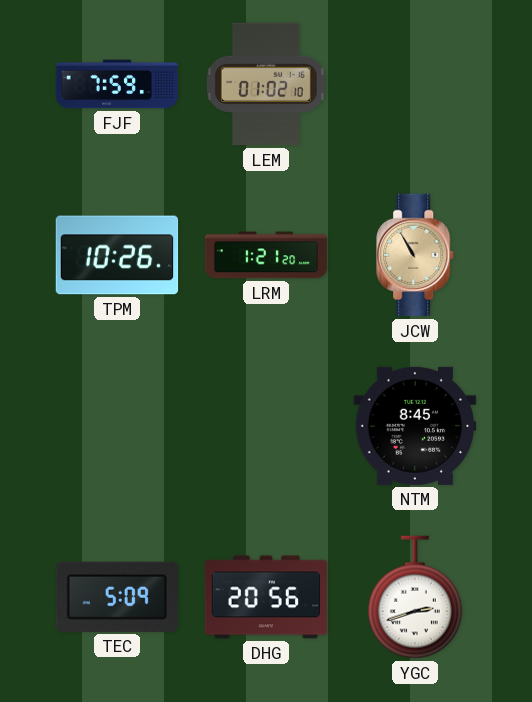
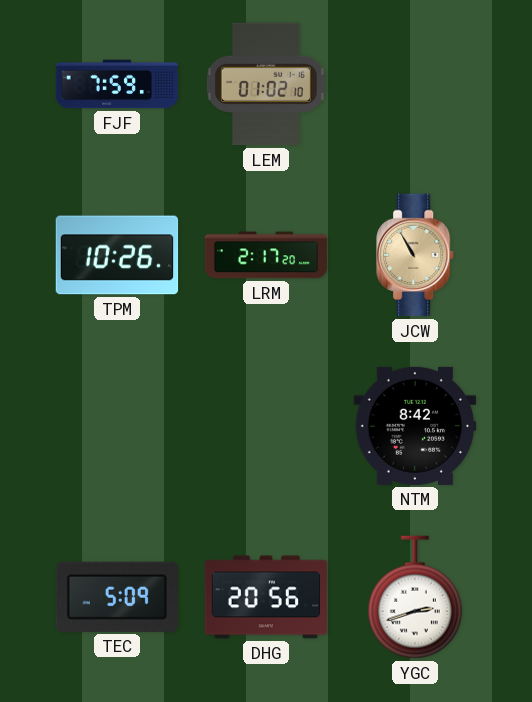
LRM: 1:21 -> 2:17
NTM: 8:45 -> 8:42
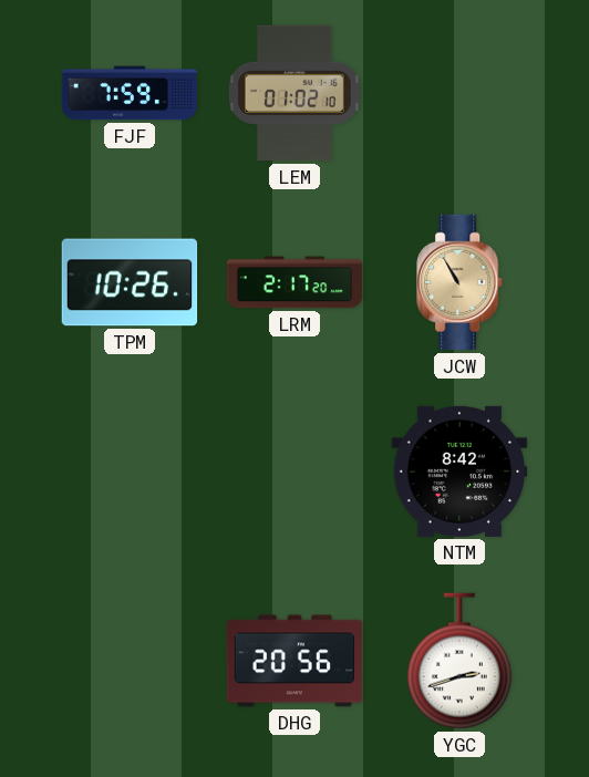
TEC: 5:09 -> none
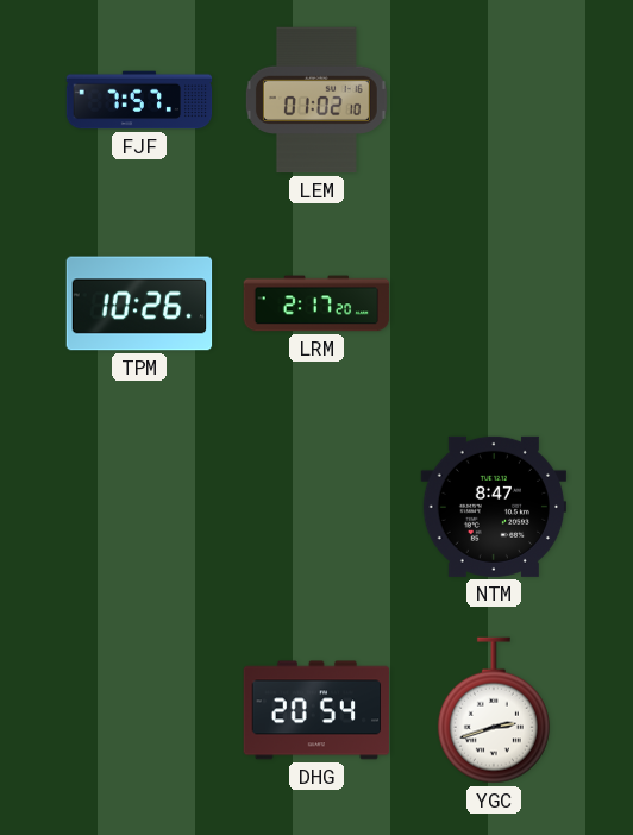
FJF: 7:59 -> 7:57
JCW: 10:55 -> none
NTM: 8:42 -> 8:47
DHG: 20:56 -> 20:54
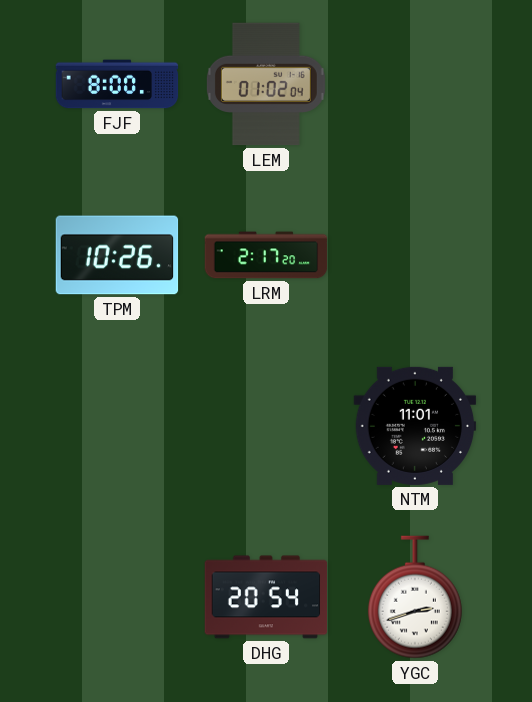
FJF: 7:57 -> 8:00
LEM: 01:02:10 -> 01:02:04
NTM: 8:47 -> 11:01
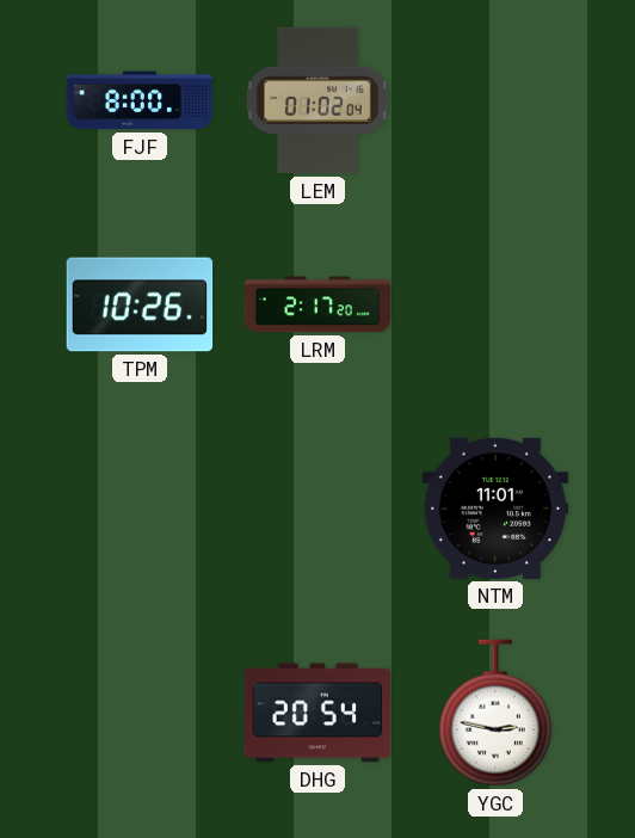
YGC: 2:42 -> 2:47
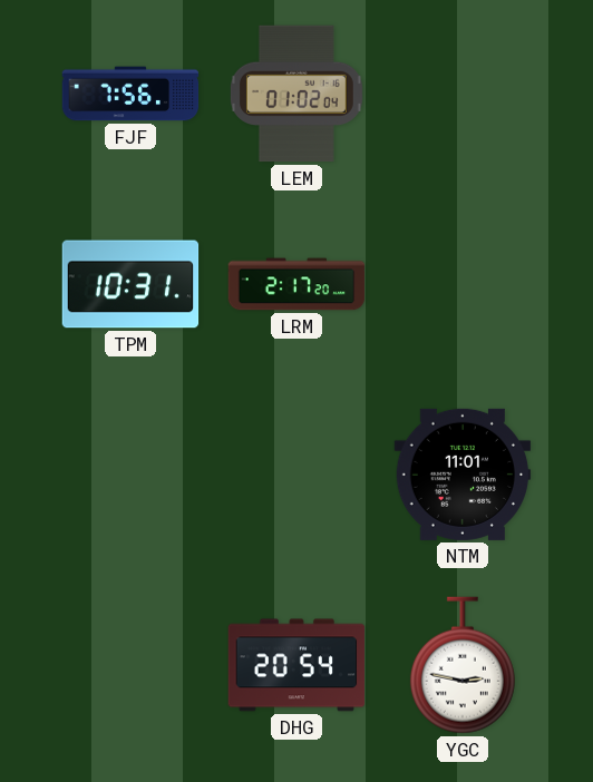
FJF: 8:00 -> 7:56
TPM: 10:26 -> 10:31
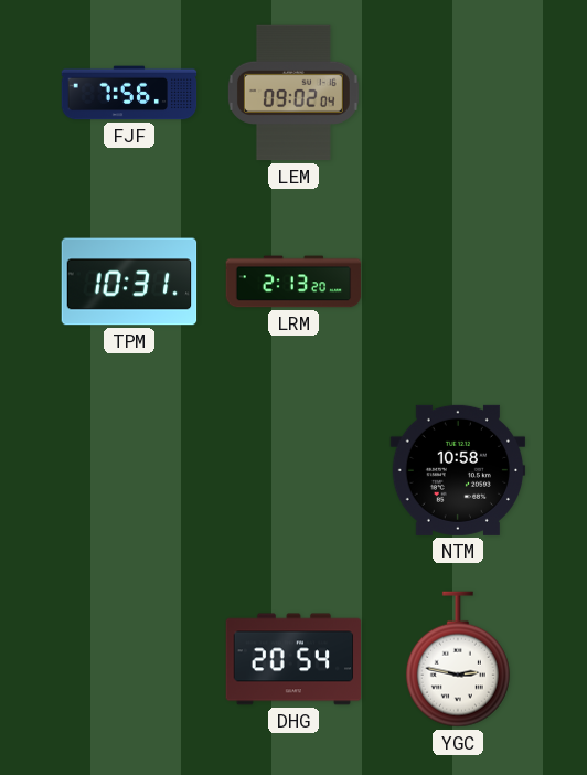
LEM: 01:02 -> 09:02
LRM: 2:17 -> 2:13
NTM: 11:01 -> 10:58
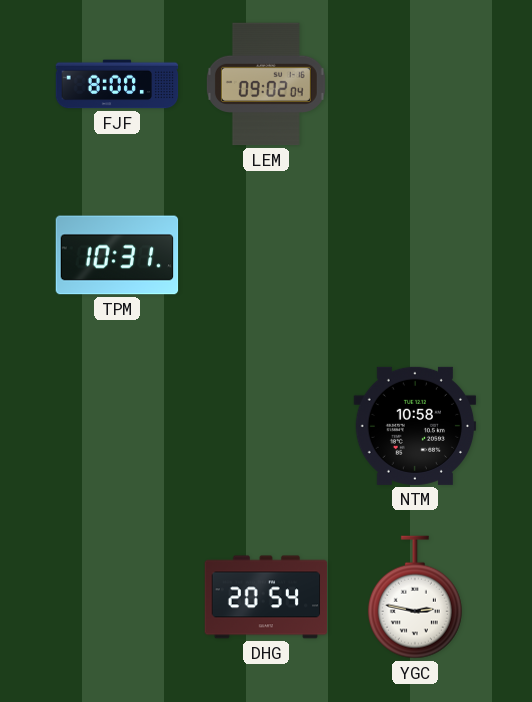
FJF: 7:56 -> 8:00
LRM: 2:13 -> none
